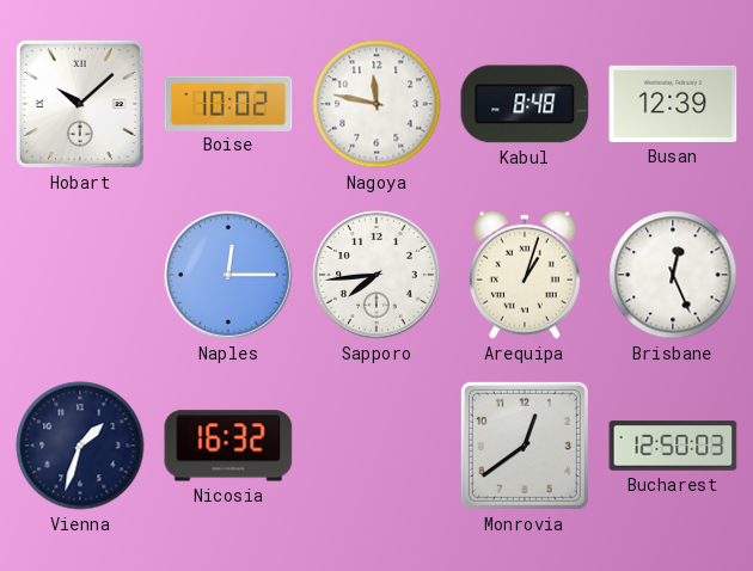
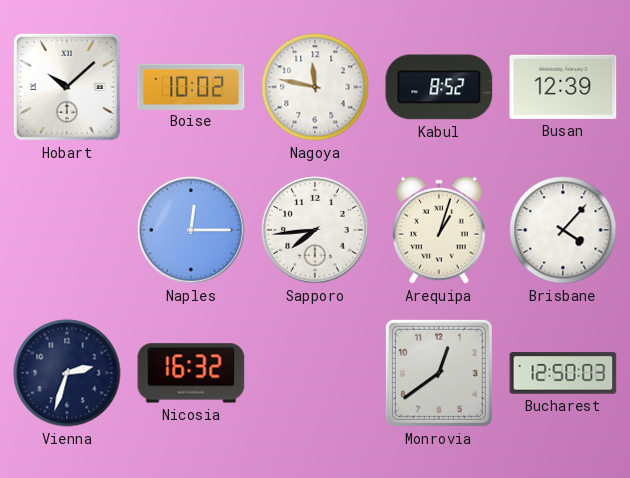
Kabul: 8:48 -> 8:52
Brisbane: 12:26 -> 4:07
Vienna: 1:33 -> 2:33
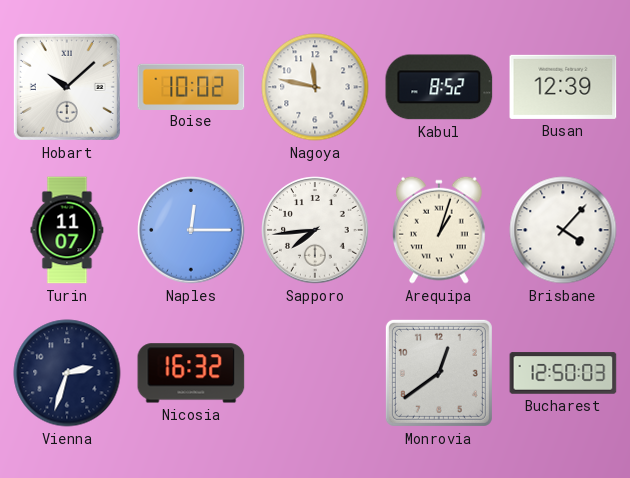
Turin: none -> 11:07
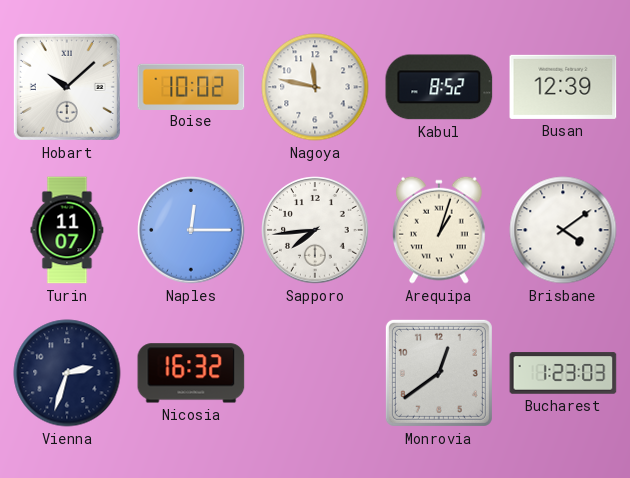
Brisbane: 4:07 -> 4:09
Bucharest: 12:50 -> 1:23
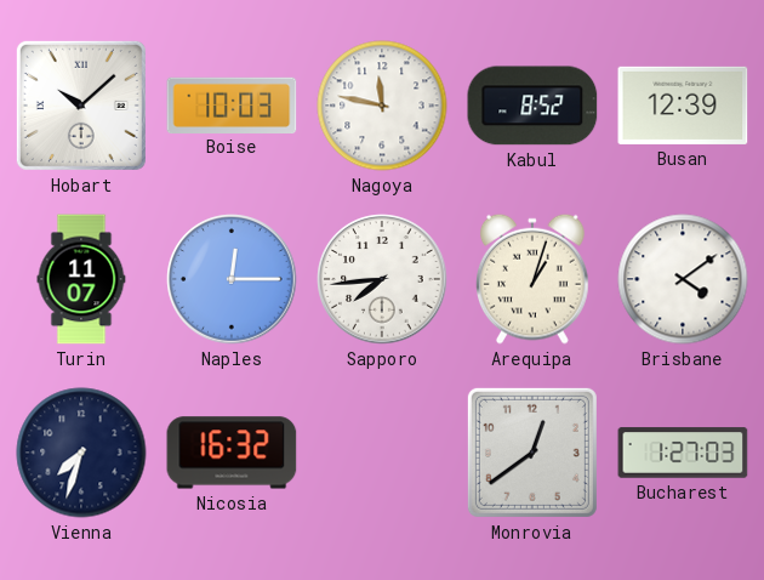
Boise: 10:02 -> 10:03
Vienna: 2:33 -> 7:33
Bucharest: 1:23 -> 1:27
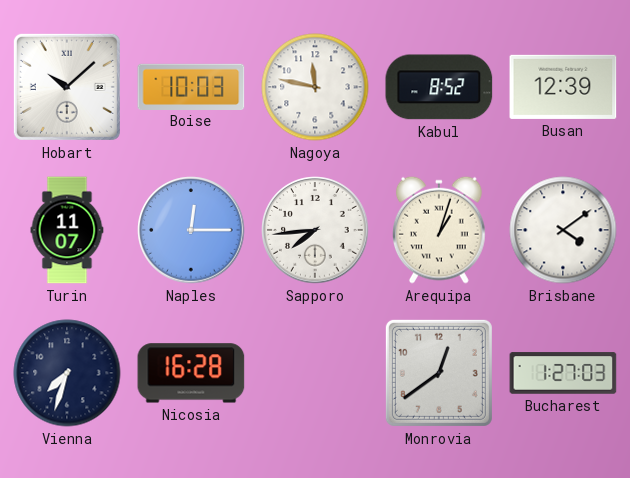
Nicosia: 16:32 -> 16:28
